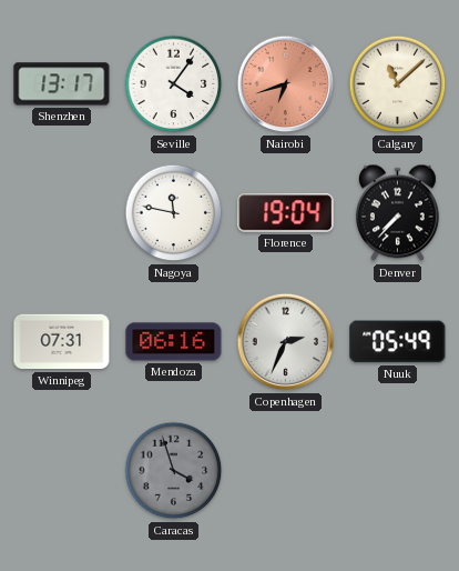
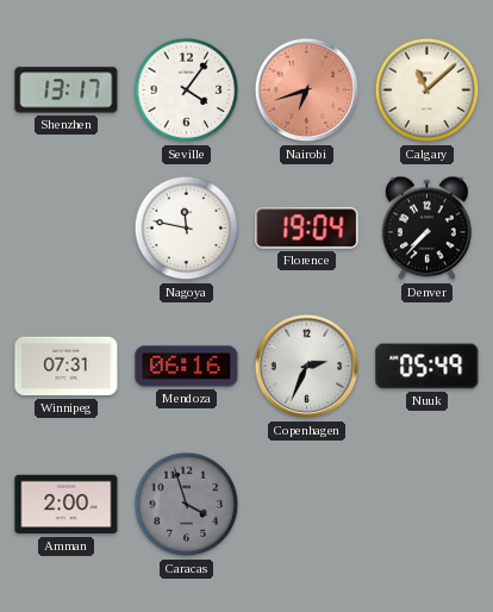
Amman: none -> 2:00
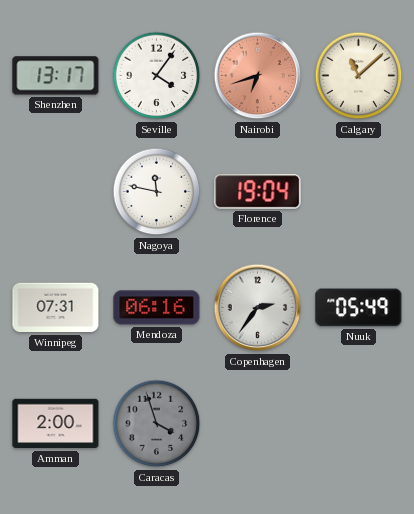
Denver: 7:37 -> none
Copenhagen: 2:34 -> 2:36
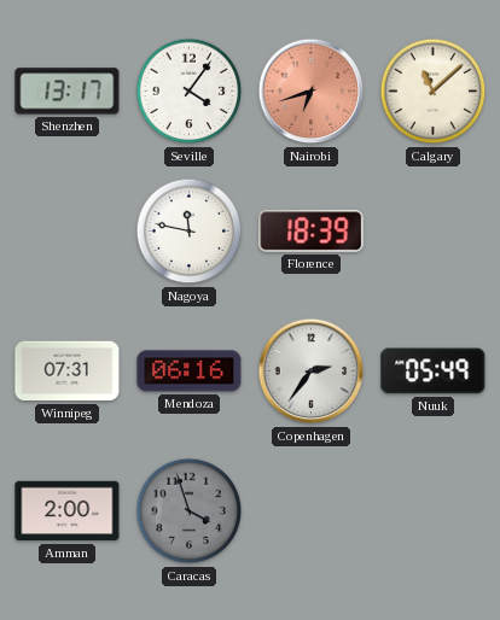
Florence: 19:04 -> 18:39
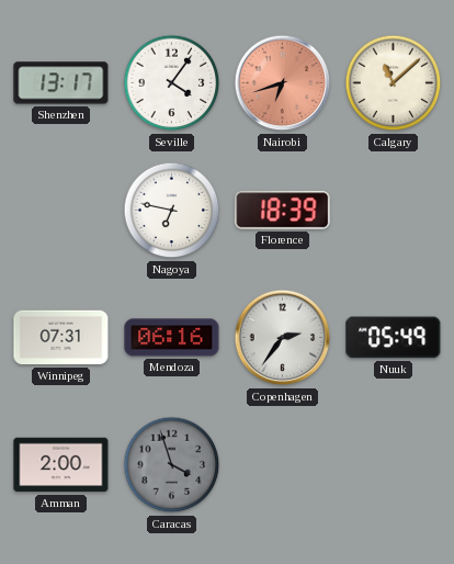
Nagoya: 11:47 -> 6:47
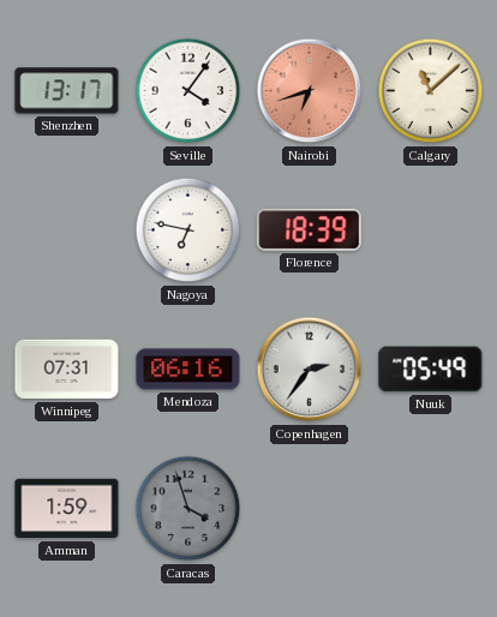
Amman: 2:00 -> 1:59
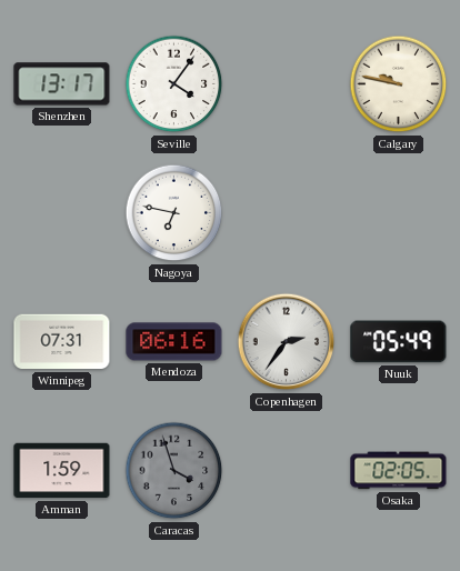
Nairobi: 6:42 -> none
Calgary: 11:08 -> 9:47
Florence: 18:39 -> none
Osaka: none -> 02:05
